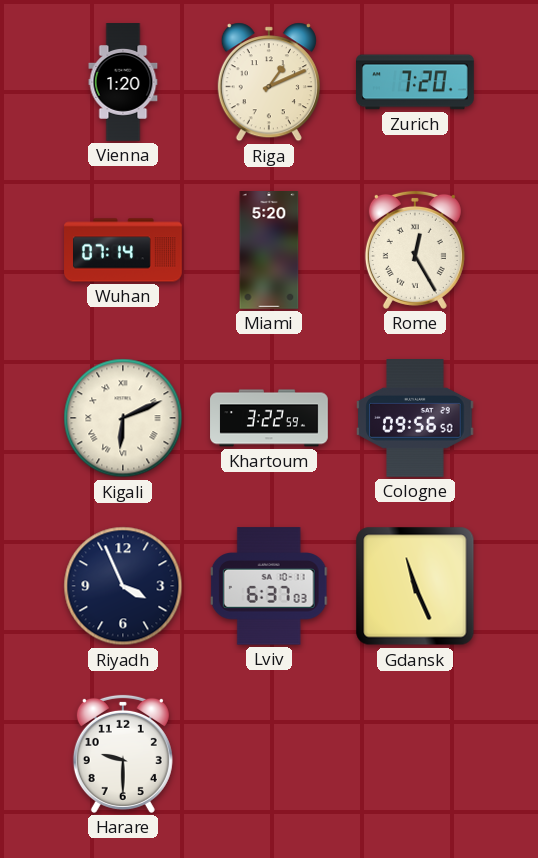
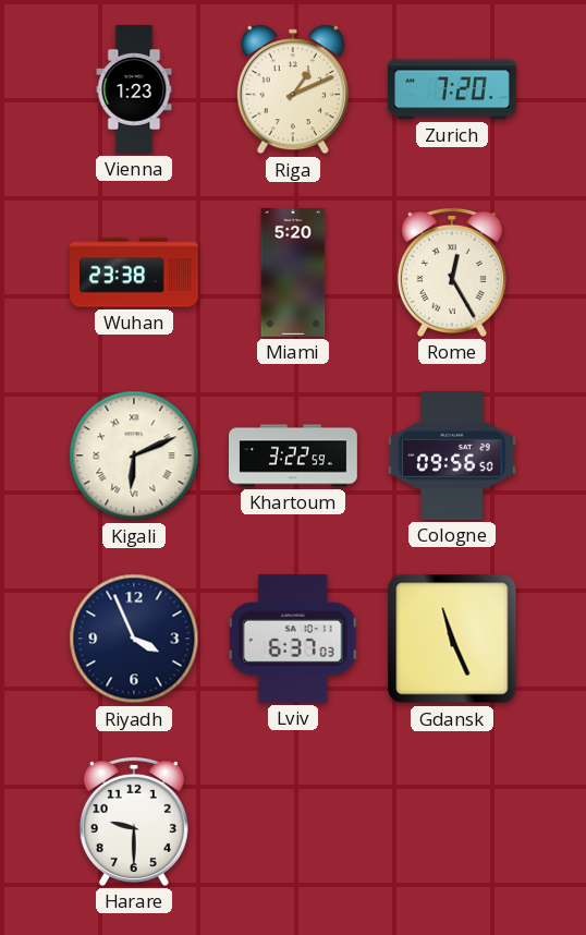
Vienna: 1:20 -> 1:23
Wuhan: 07:14 -> 23:38
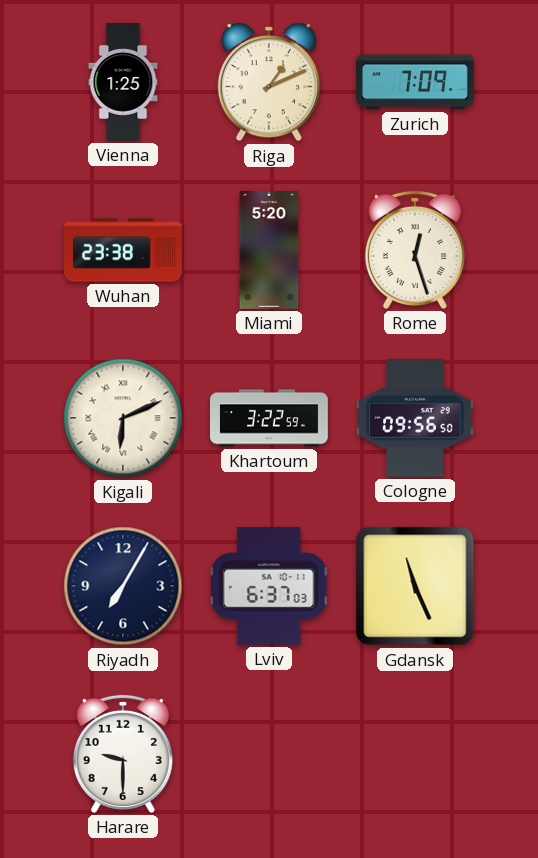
Vienna: 1:23 -> 1:25
Zurich: 7:20 -> 7:09
Rome: 12:25 -> 12:27
Riyadh: 3:56 -> 7:05
